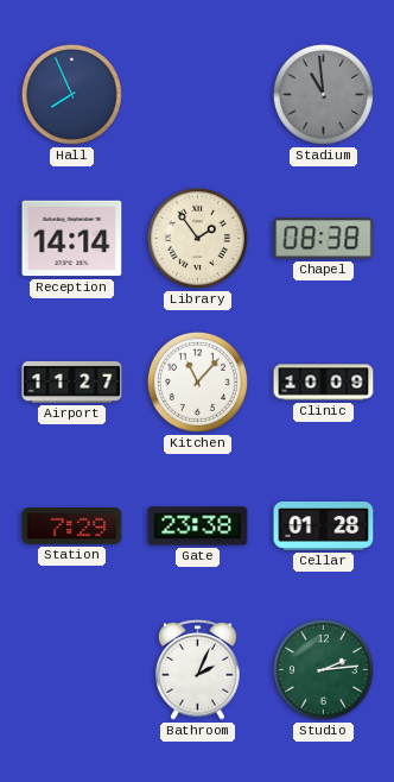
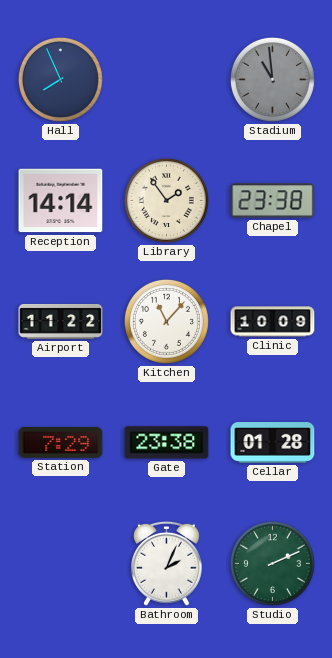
Chapel: 08:38 -> 23:38
Airport: 11:27 -> 11:22
Studio: 2:14 -> 2:11
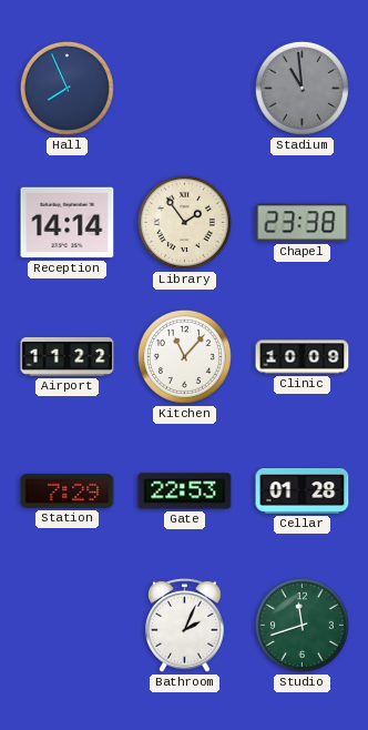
Gate: 23:38 -> 22:53
Studio: 2:11 -> 11:42
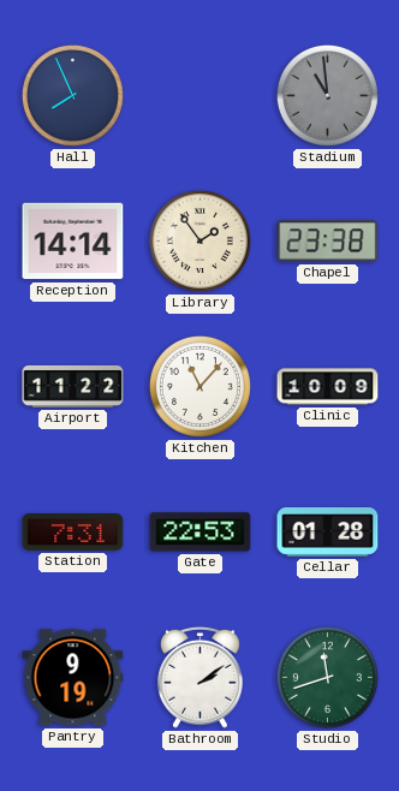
Station: 7:29 -> 7:31
Pantry: none -> 9:19
Bathroom: 2:04 -> 2:09
